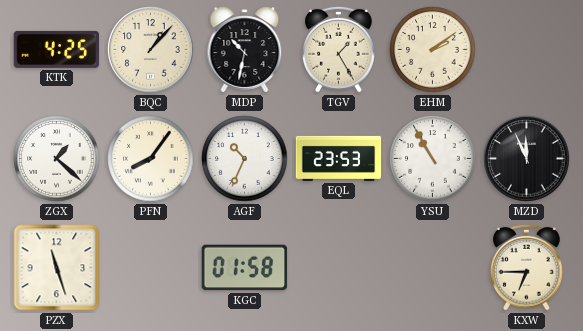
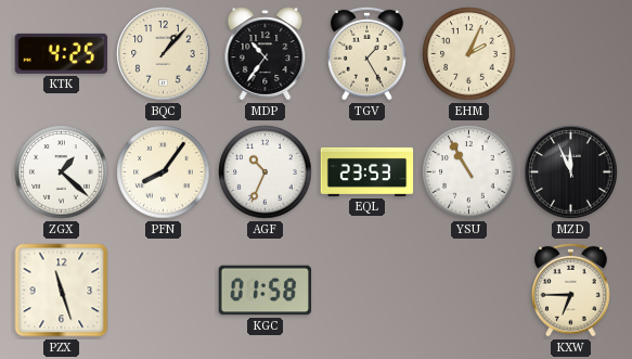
MDP: 10:32 -> 10:36
EHM: 2:09 -> 2:04
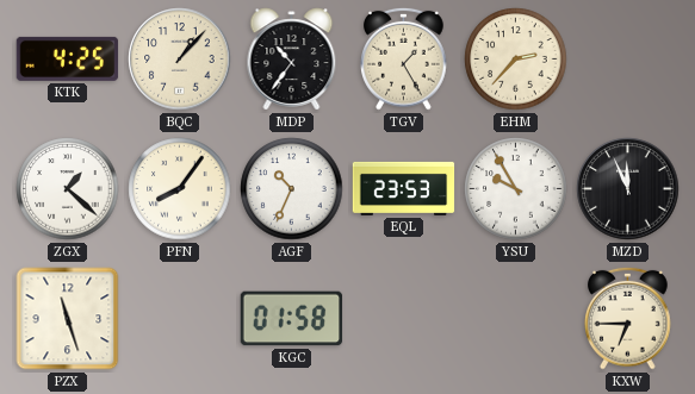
EHM: 2:04 -> 2:37
YSU: 10:55 -> 9:55
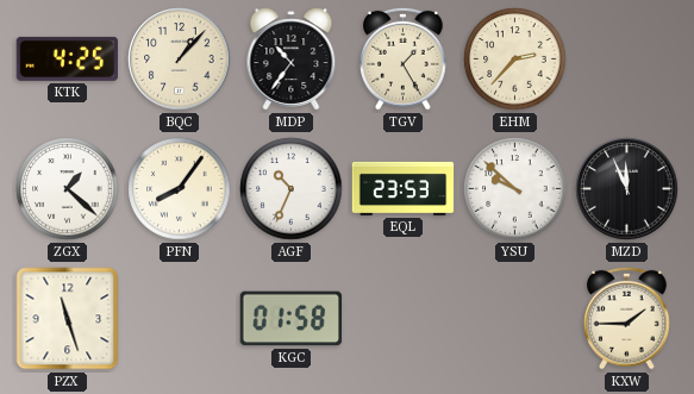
YSU: 9:55 -> 9:52
KXW: 6:45 -> 1:45
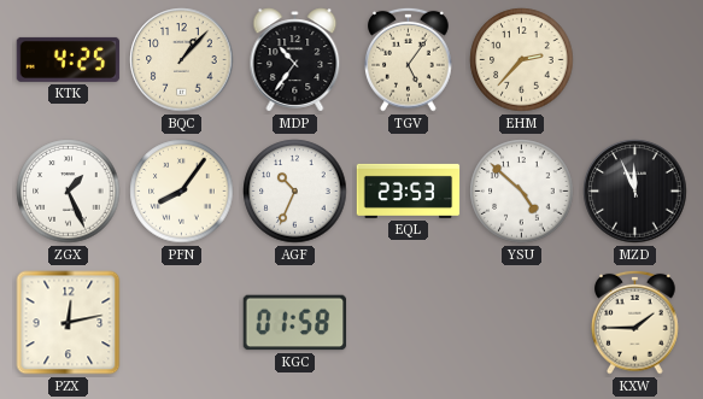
TGV: 1:25 -> 5:06
ZGX: 1:22 -> 1:26
YSU: 9:52 -> 4:52
PZX: 11:27 -> 12:13
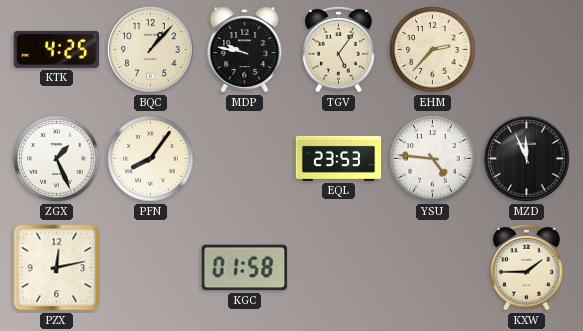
MDP: 10:36 -> 9:47
AGF: 10:34 -> none
YSU: 4:52 -> 4:46
